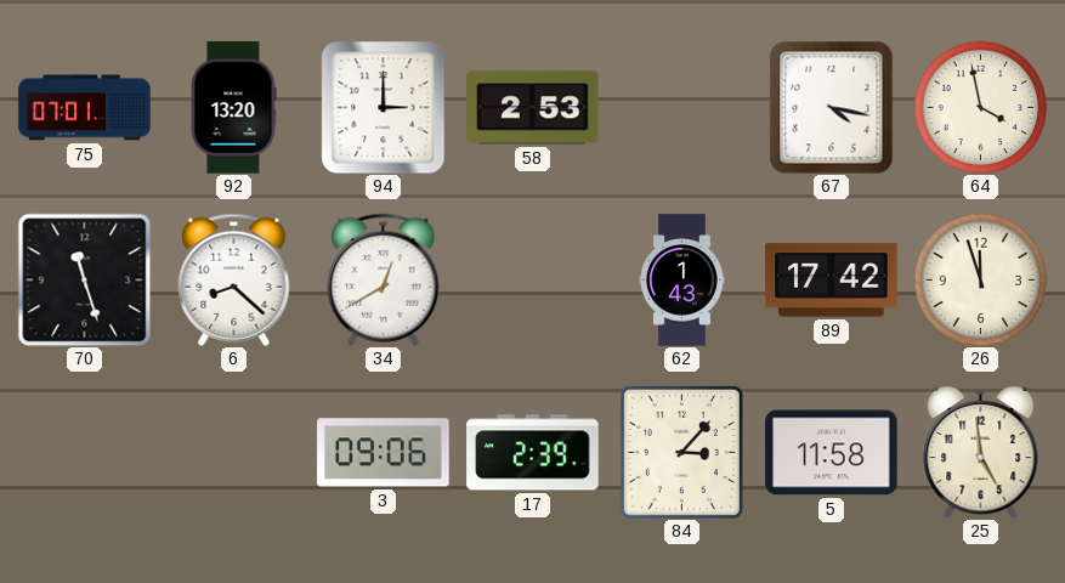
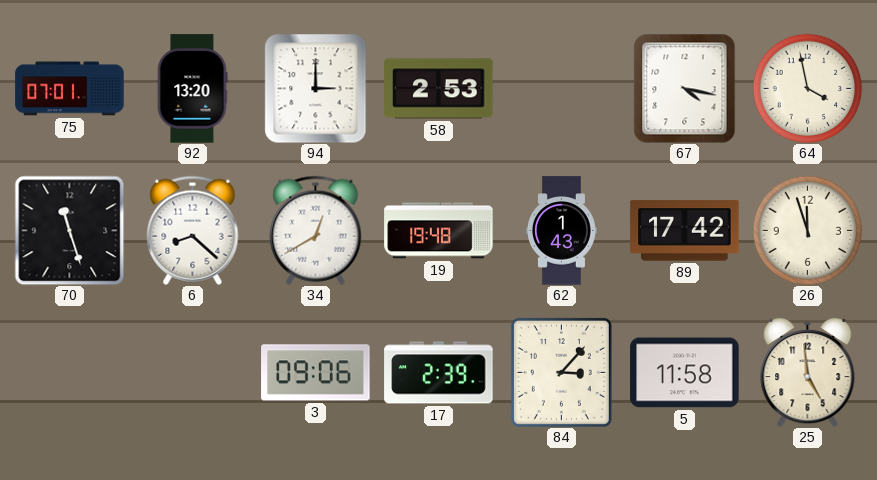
19: none -> 19:48
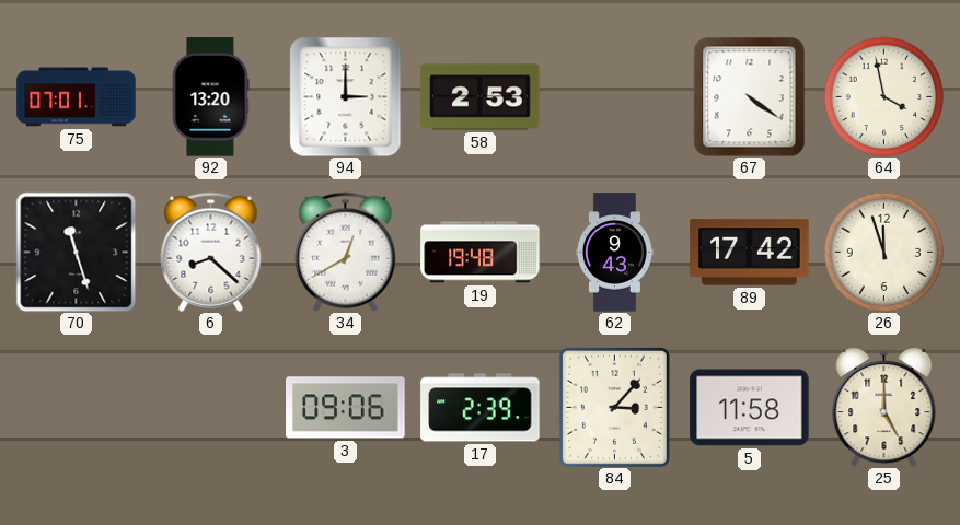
67: 4:17 -> 4:21
62: 1:43 -> 9:43
25: 4:59 -> 5:00
